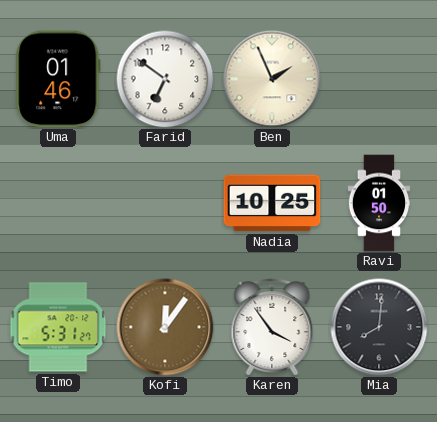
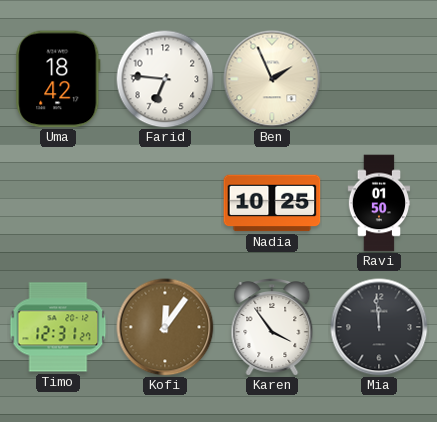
Uma: 01:46 -> 18:42
Farid: 6:51 -> 6:46
Timo: 5:31 -> 12:31
Mia: 8:01 -> 11:59
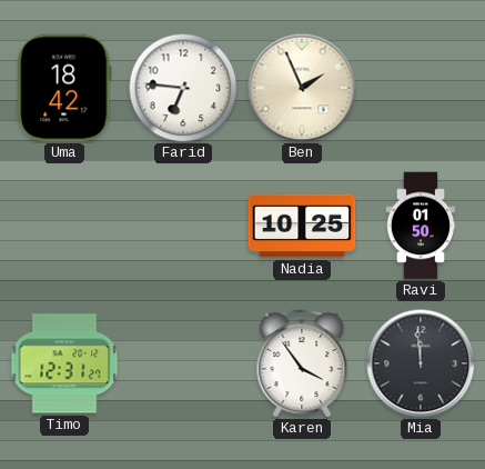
Kofi: 12:06 -> none
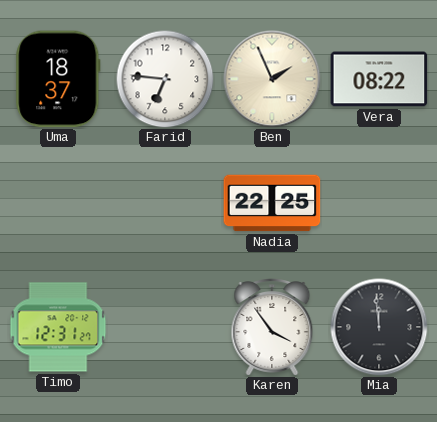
Uma: 18:42 -> 18:37
Vera: none -> 08:22
Nadia: 10:25 -> 22:25
Ravi: 01:50 -> none
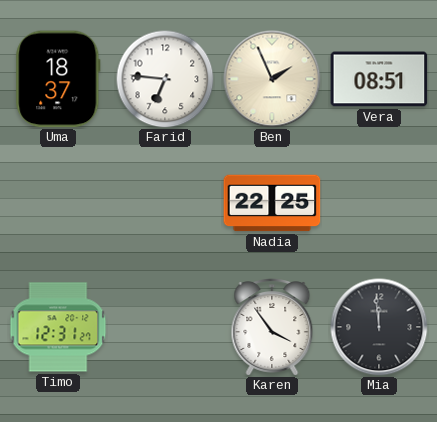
Vera: 08:22 -> 08:51
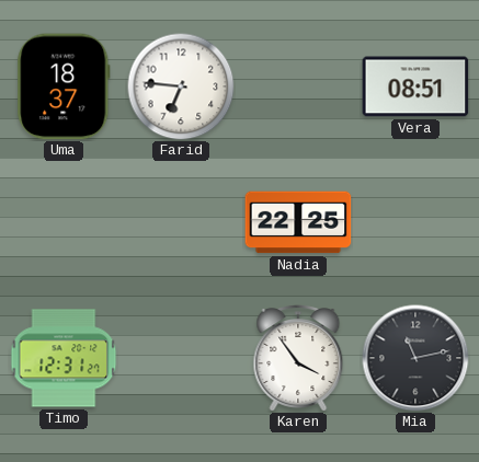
Ben: 1:56 -> none
Mia: 11:59 -> 11:13
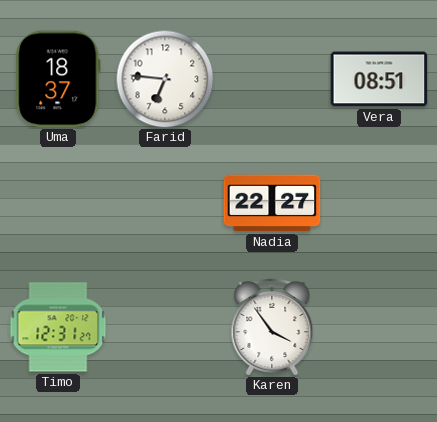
Nadia: 22:25 -> 22:27
Mia: 11:13 -> none
